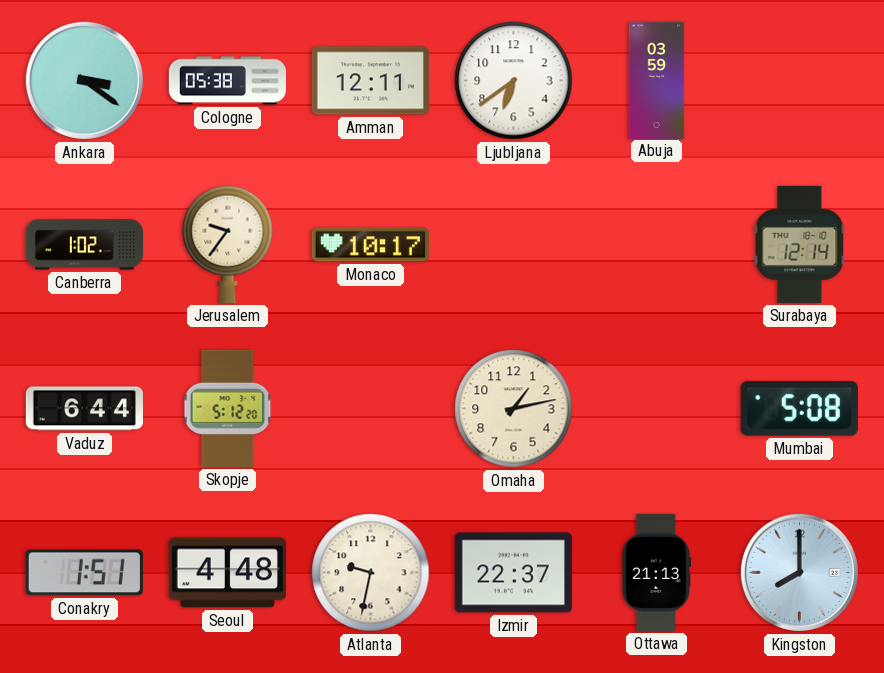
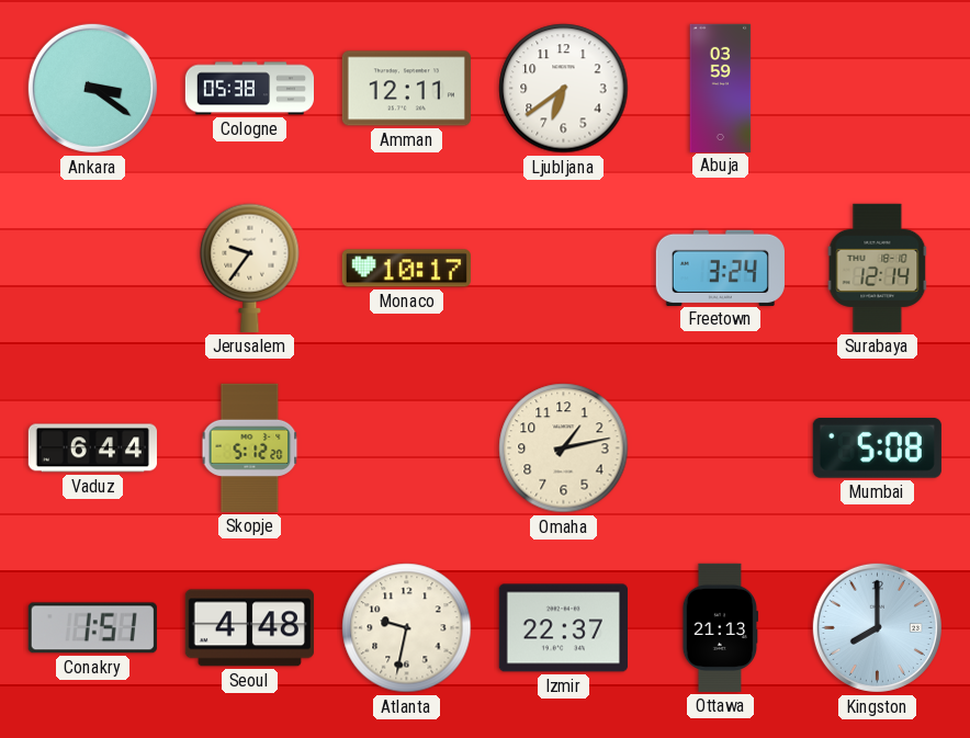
Canberra: 1:02 -> none
Freetown: none -> 3:24
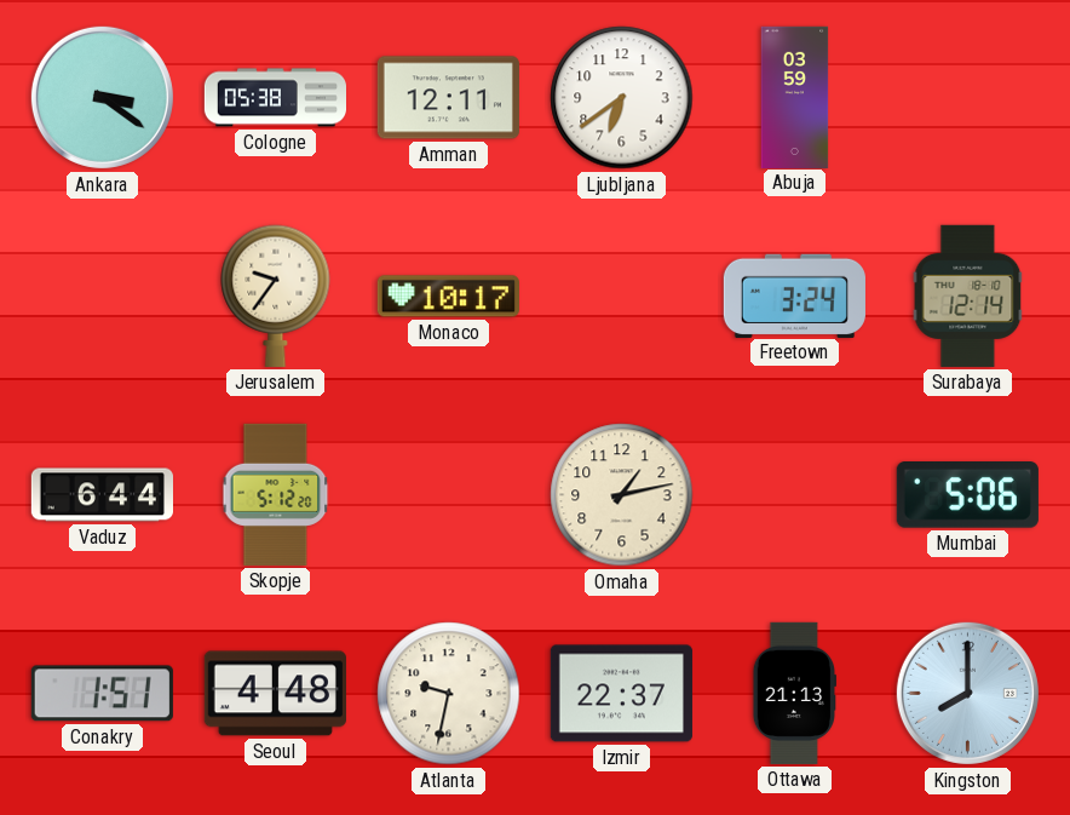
Mumbai: 5:08 -> 5:06
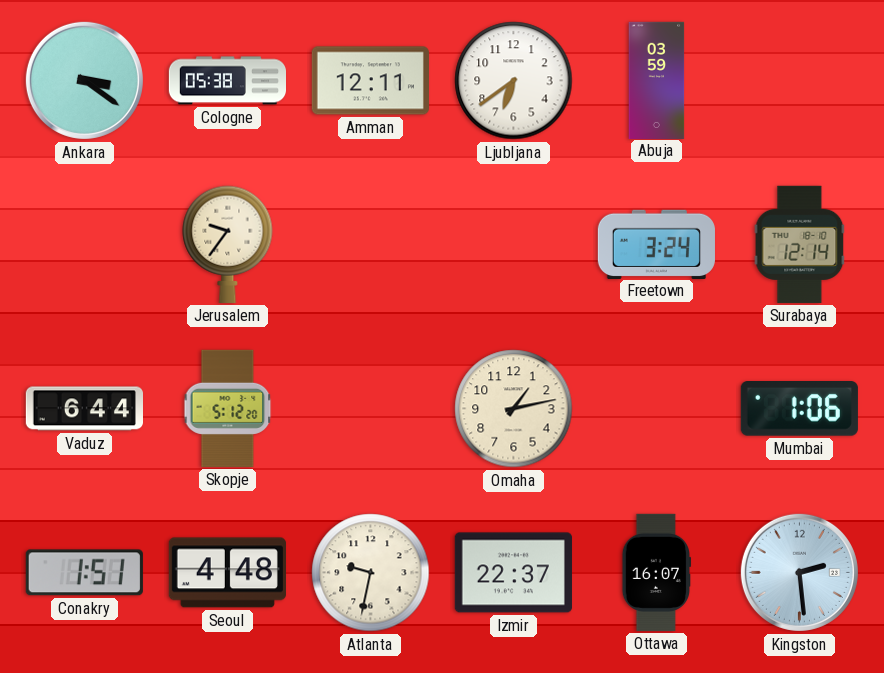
Monaco: 10:17 -> none
Mumbai: 5:06 -> 1:06
Ottawa: 21:13 -> 16:07
Kingston: 8:00 -> 2:29
